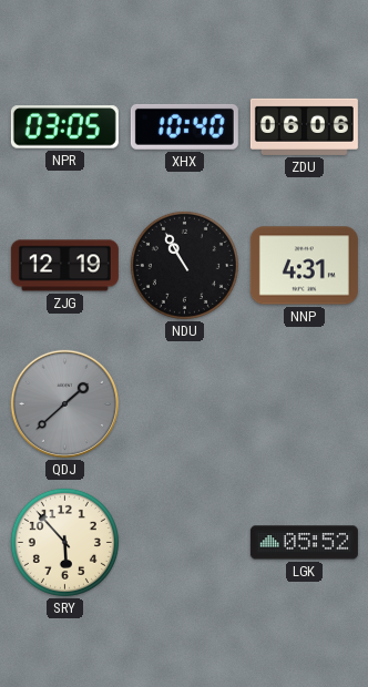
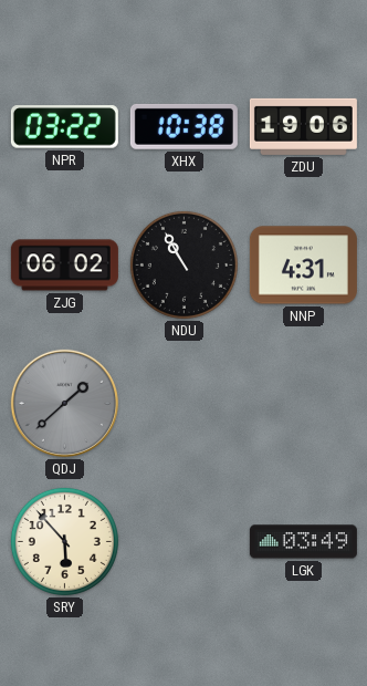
NPR: 03:05 -> 03:22
XHX: 10:40 -> 10:38
ZDU: 06:06 -> 19:06
ZJG: 12:19 -> 06:02
LGK: 05:52 -> 03:49
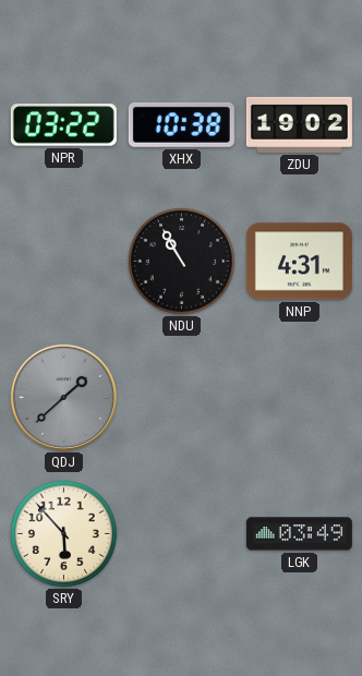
ZDU: 19:06 -> 19:02
ZJG: 06:02 -> none
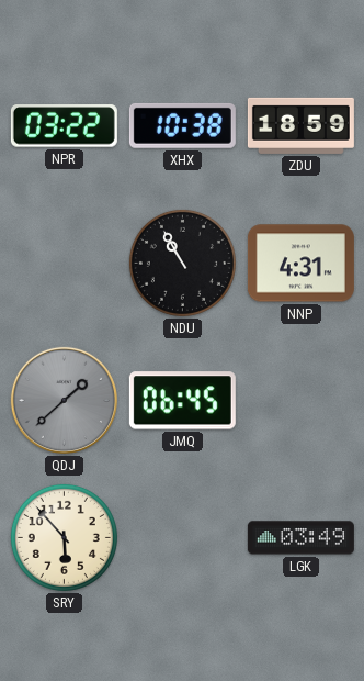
ZDU: 19:02 -> 18:59
JMQ: none -> 06:45
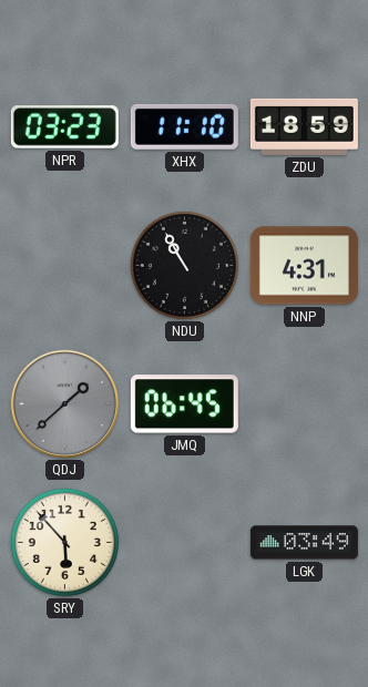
NPR: 03:22 -> 03:23
XHX: 10:38 -> 11:10
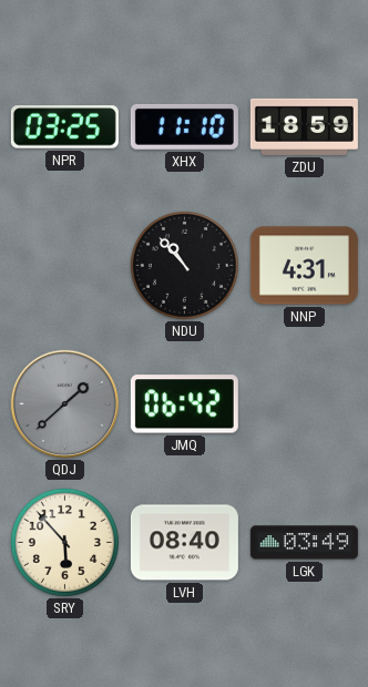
NPR: 03:23 -> 03:25
NDU: 10:55 -> 10:53
JMQ: 06:45 -> 06:42
LVH: none -> 08:40
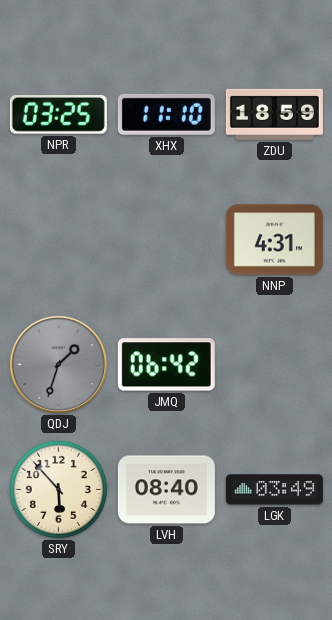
NDU: 10:53 -> none
QDJ: 1:38 -> 1:33
